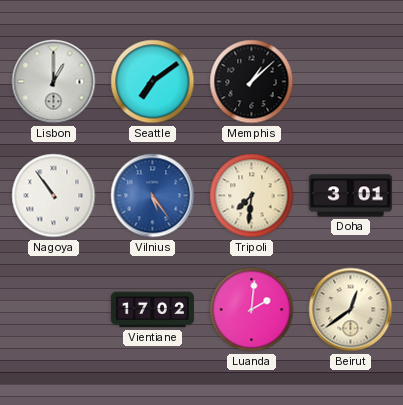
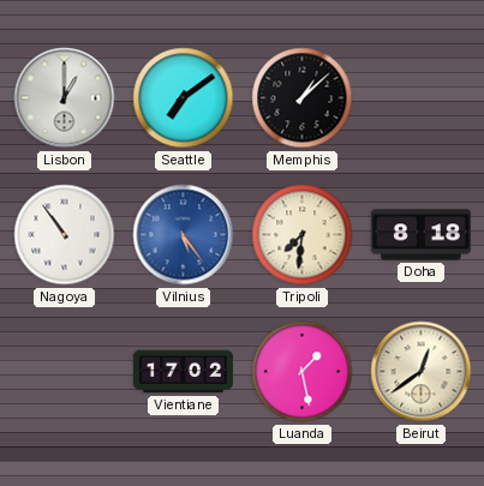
Doha: 3:01 -> 8:18
Luanda: 2:01 -> 1:28
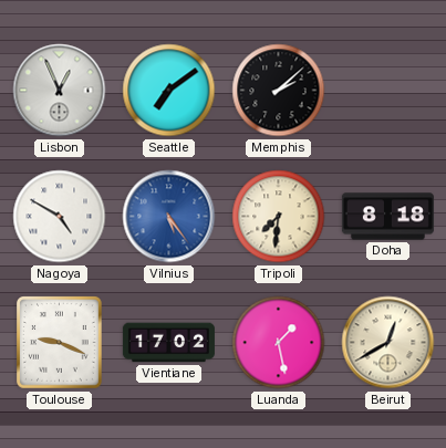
Lisbon: 1:00 -> 12:56
Memphis: 1:08 -> 2:08
Nagoya: 10:54 -> 4:50
Toulouse: none -> 9:19
Beirut: 12:39 -> 12:40
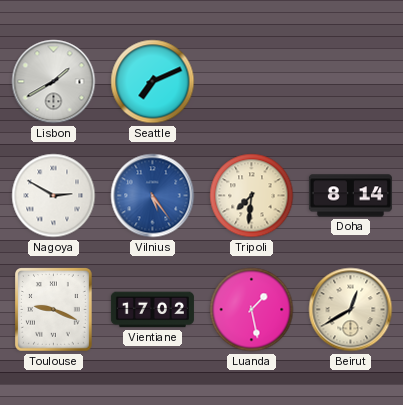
Lisbon: 12:56 -> 1:40
Seattle: 7:09 -> 7:11
Memphis: 2:08 -> none
Nagoya: 4:50 -> 2:50
Doha: 8:18 -> 8:14
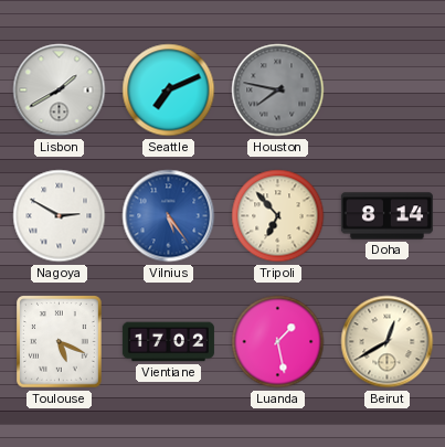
Houston: none -> 7:47
Tripoli: 7:31 -> 6:53
Toulouse: 9:19 -> 5:19
